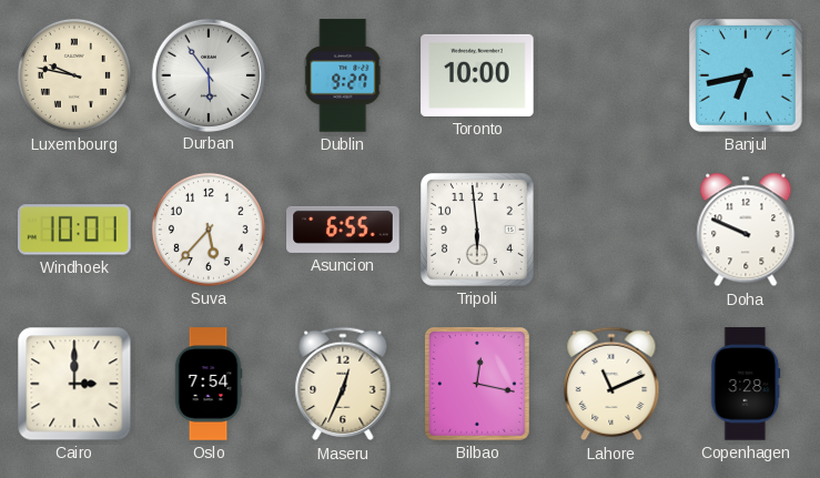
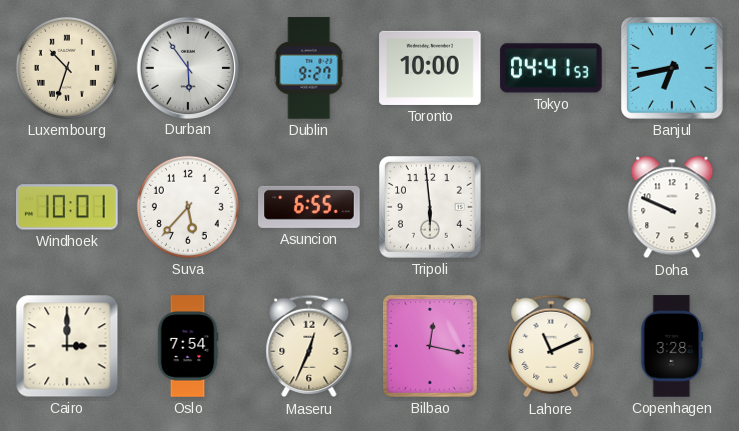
Luxembourg: 9:47 -> 10:33
Tokyo: none -> 04:41
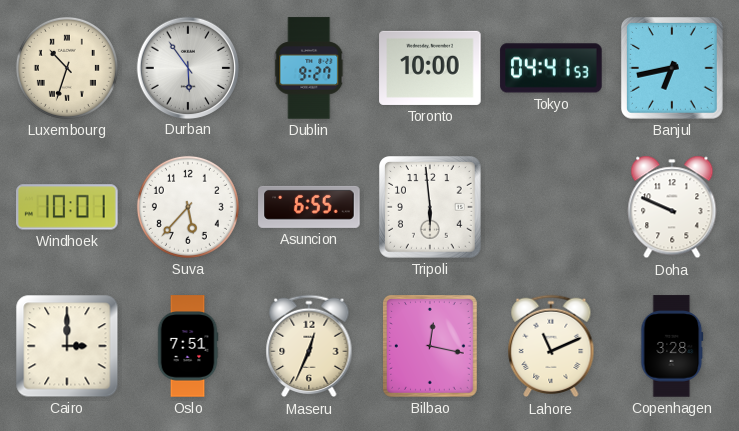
Oslo: 7:54 -> 7:51
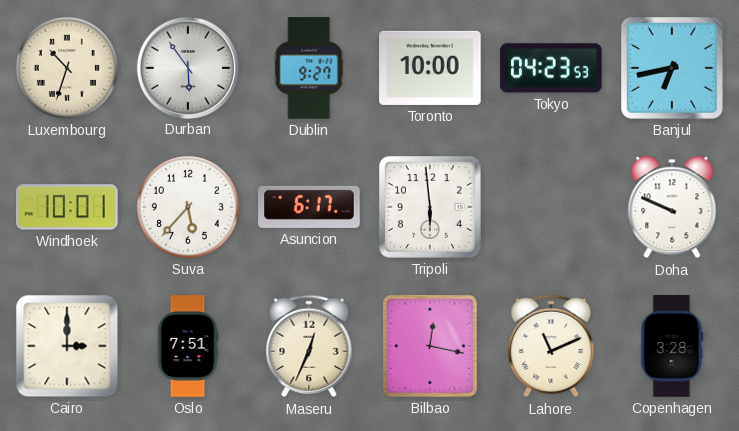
Tokyo: 04:41 -> 04:23
Asuncion: 6:55 -> 6:17
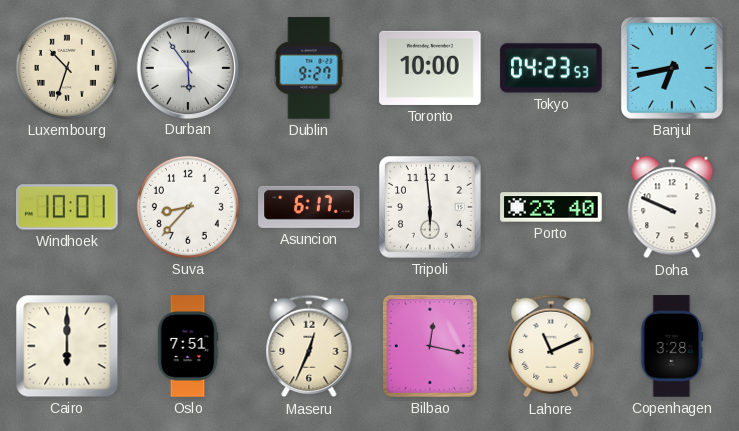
Suva: 5:37 -> 8:37
Porto: none -> 23:40
Cairo: 3:00 -> 6:00
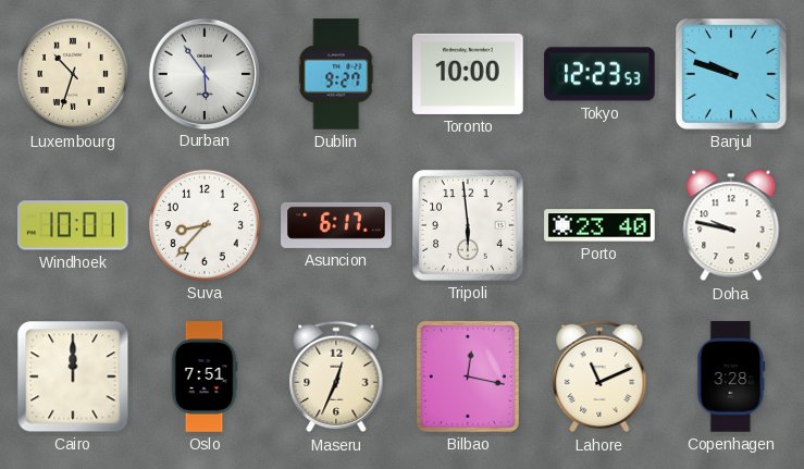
Tokyo: 04:23 -> 12:23
Banjul: 6:43 -> 9:48
Doha: 9:49 -> 9:47
Cairo: 6:00 -> 12:00
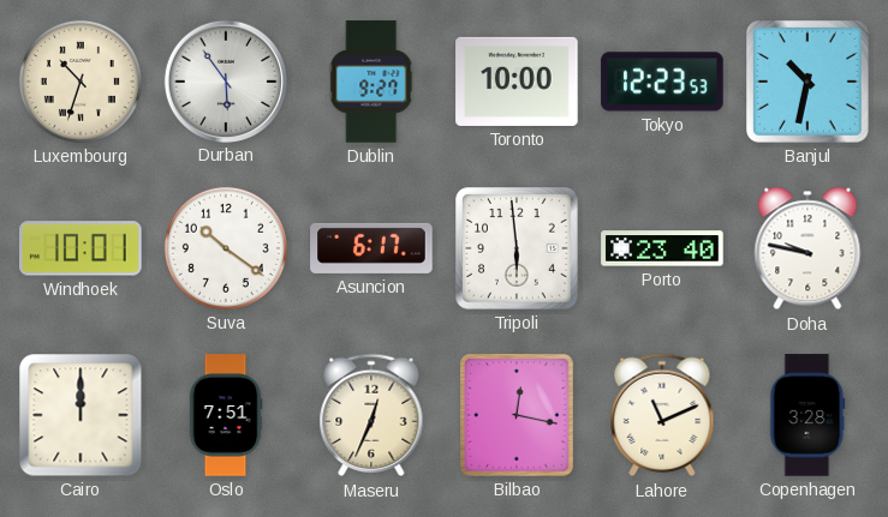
Banjul: 9:48 -> 10:32
Suva: 8:37 -> 10:21
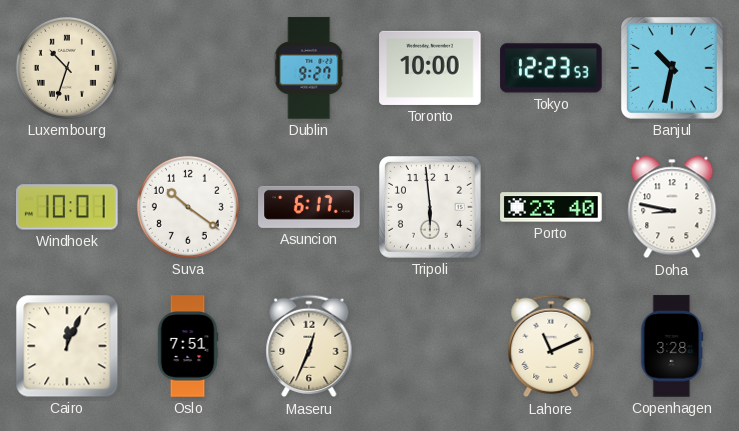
Durban: 5:54 -> none
Doha: 9:47 -> 8:47
Cairo: 12:00 -> 12:04
Bilbao: 12:17 -> none
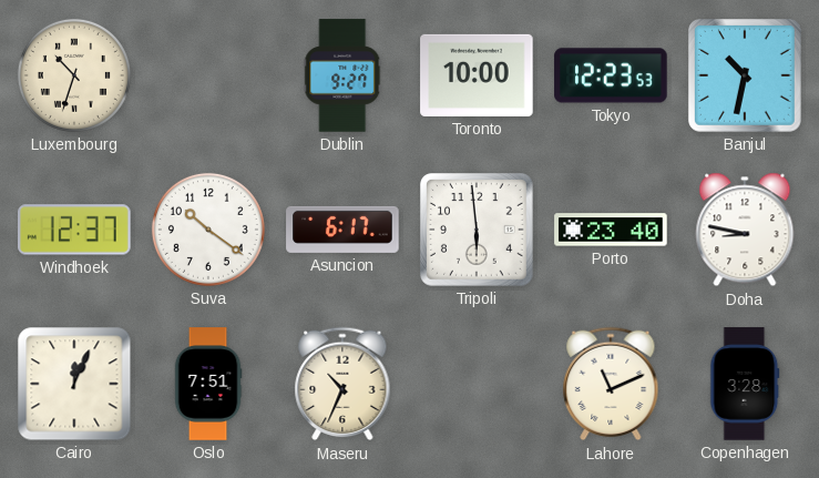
Windhoek: 10:01 -> 12:37
Maseru: 12:34 -> 10:34
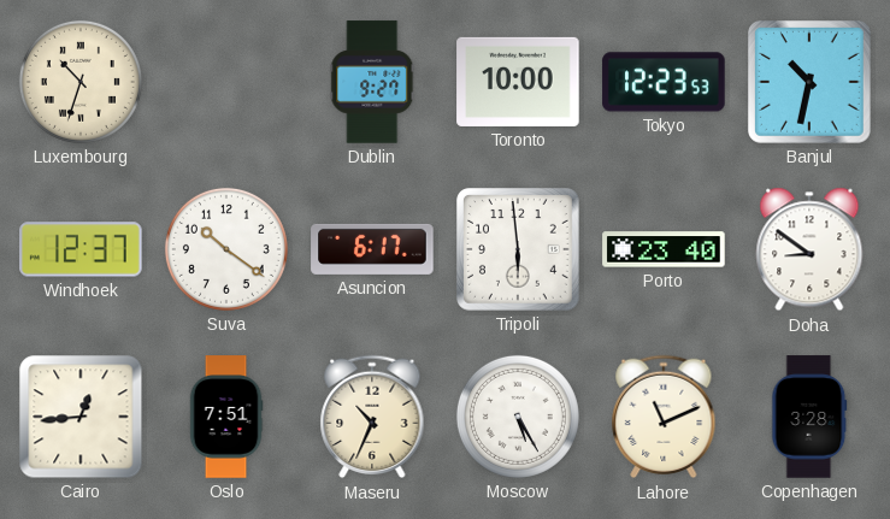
Doha: 8:47 -> 8:51
Cairo: 12:04 -> 12:44
Moscow: none -> 5:25
